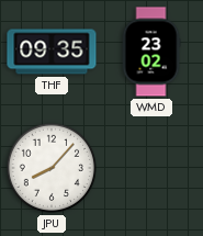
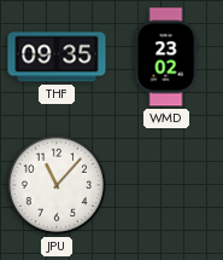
JPU: 8:07 -> 11:07
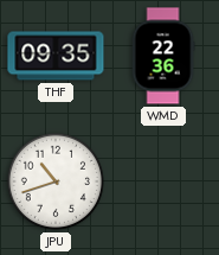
WMD: 23:02 -> 22:36
JPU: 11:07 -> 10:42
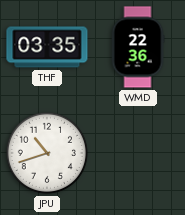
THF: 09:35 -> 03:35
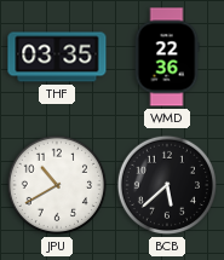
JPU: 10:42 -> 10:40
BCB: none -> 5:38
